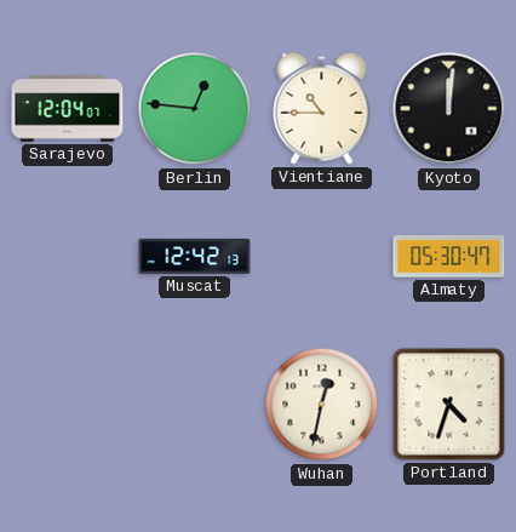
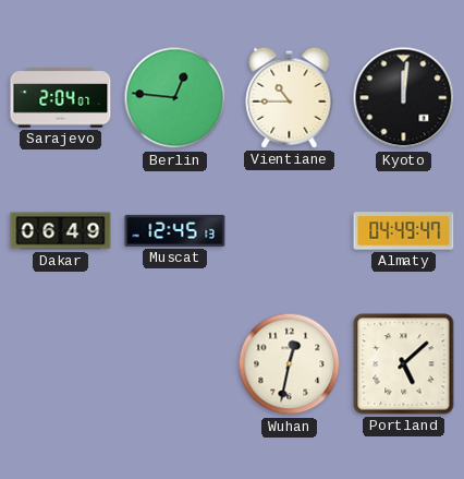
Sarajevo: 12:04 -> 2:04
Dakar: none -> 06:49
Muscat: 12:42 -> 12:45
Almaty: 05:30 -> 04:49
Portland: 4:33 -> 5:08
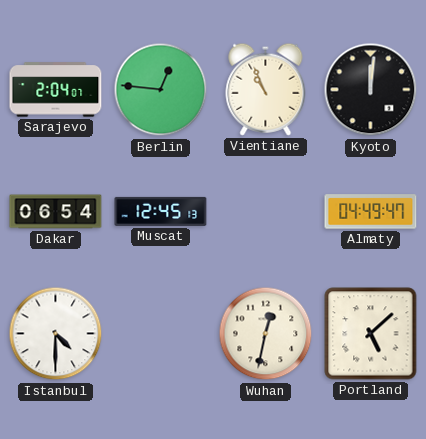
Vientiane: 10:45 -> 10:56
Dakar: 06:49 -> 06:54
Istanbul: none -> 4:30
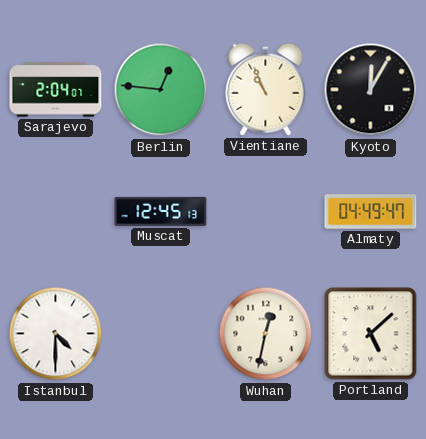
Kyoto: 12:01 -> 12:05
Dakar: 06:54 -> none
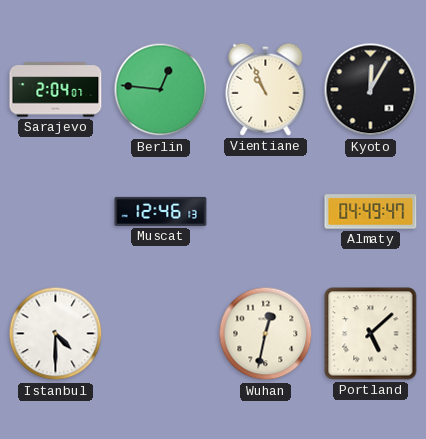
Muscat: 12:45 -> 12:46
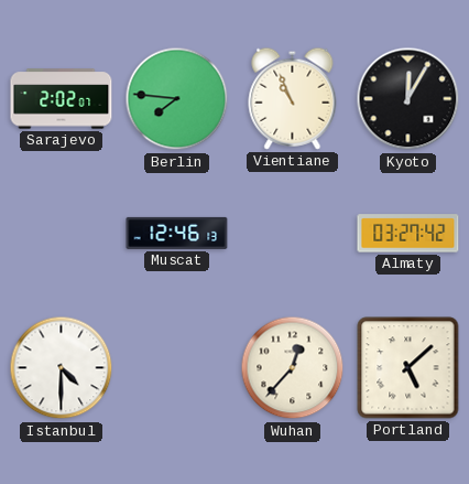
Sarajevo: 2:04 -> 2:02
Berlin: 12:46 -> 7:46
Almaty: 04:49 -> 03:27
Wuhan: 12:32 -> 12:37
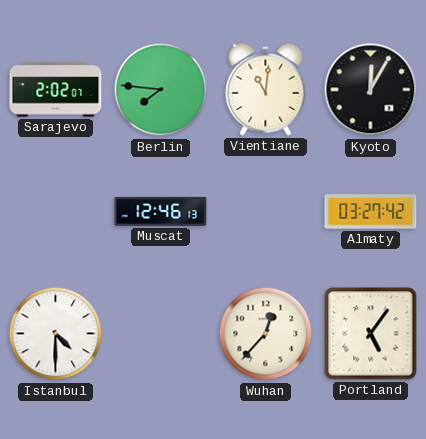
Vientiane: 10:56 -> 11:01
Portland: 5:08 -> 5:06
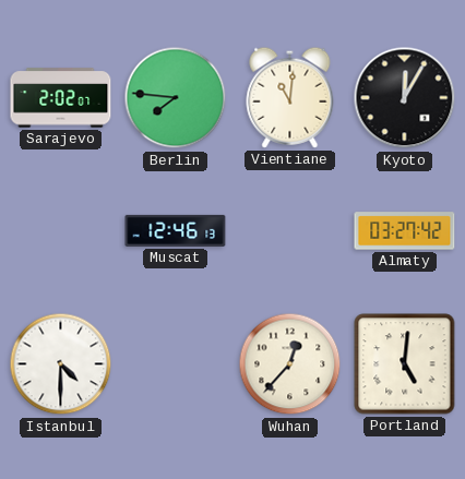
Portland: 5:06 -> 5:01
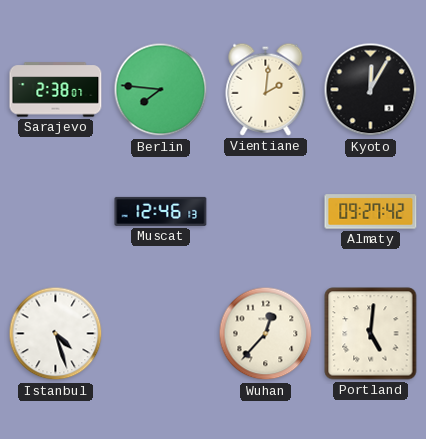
Sarajevo: 2:02 -> 2:38
Vientiane: 11:01 -> 2:01
Almaty: 03:27 -> 09:27
Istanbul: 4:30 -> 4:27
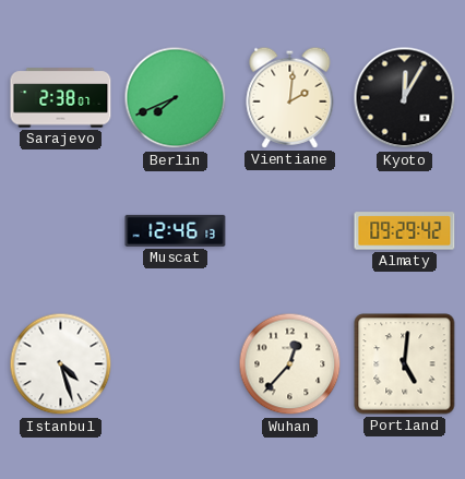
Berlin: 7:46 -> 7:41
Almaty: 09:27 -> 09:29
